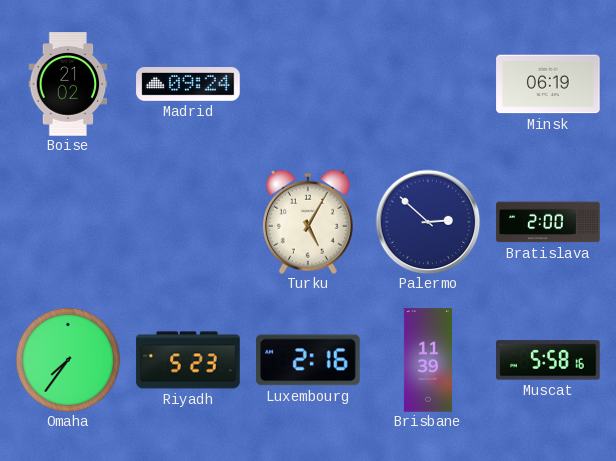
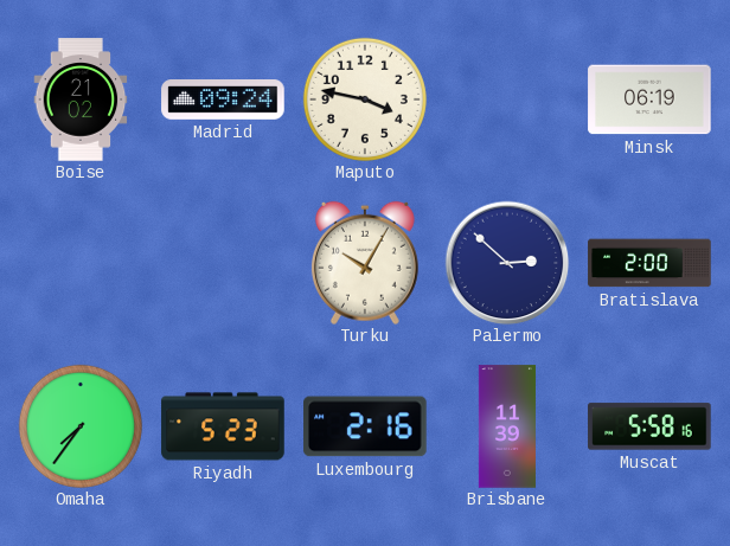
Maputo: none -> 3:47
Turku: 5:05 -> 10:05
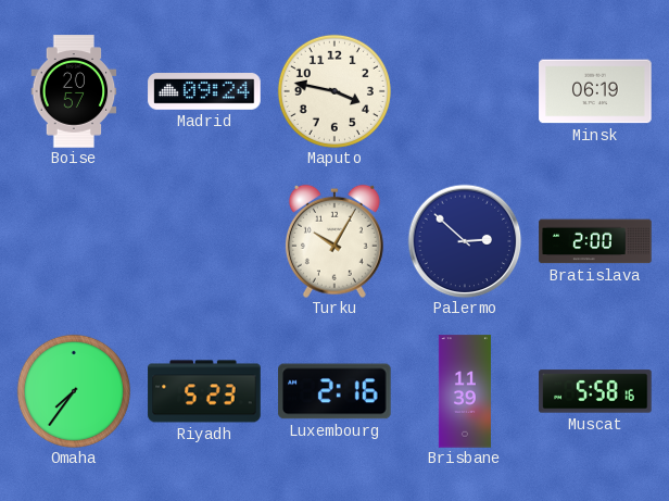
Boise: 21:02 -> 20:57
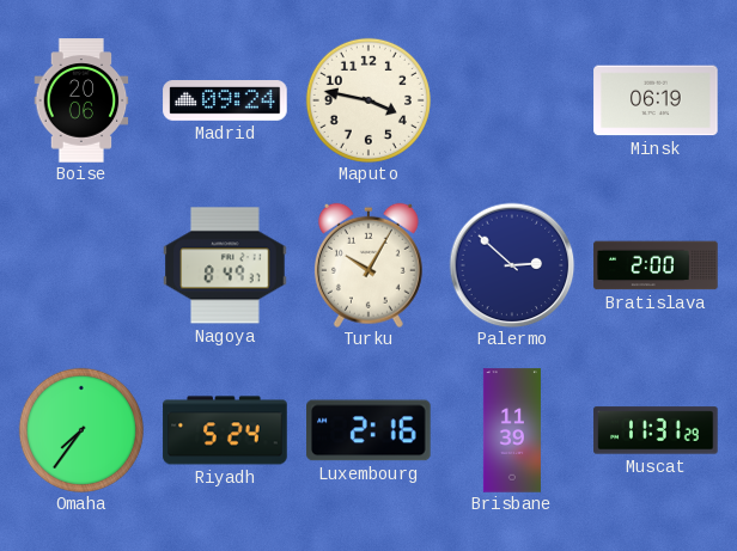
Boise: 20:57 -> 20:06
Nagoya: none -> 8:49
Riyadh: 5:23 -> 5:24
Muscat: 5:58 -> 11:31
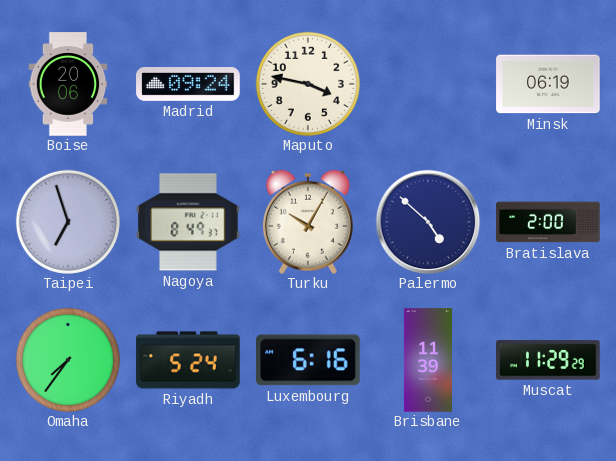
Taipei: none -> 6:57
Palermo: 2:52 -> 4:52
Luxembourg: 2:16 -> 6:16
Muscat: 11:31 -> 11:29
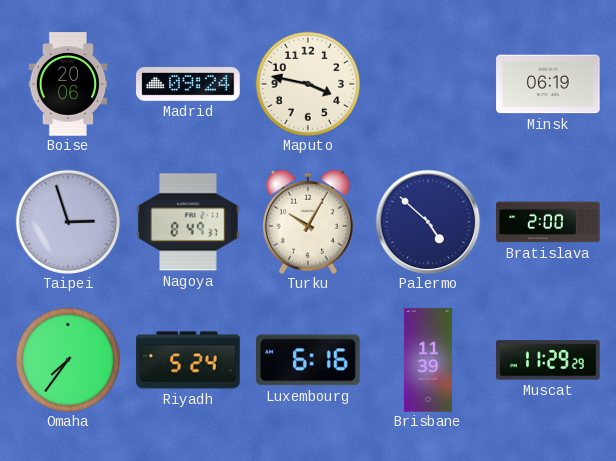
Taipei: 6:57 -> 2:57
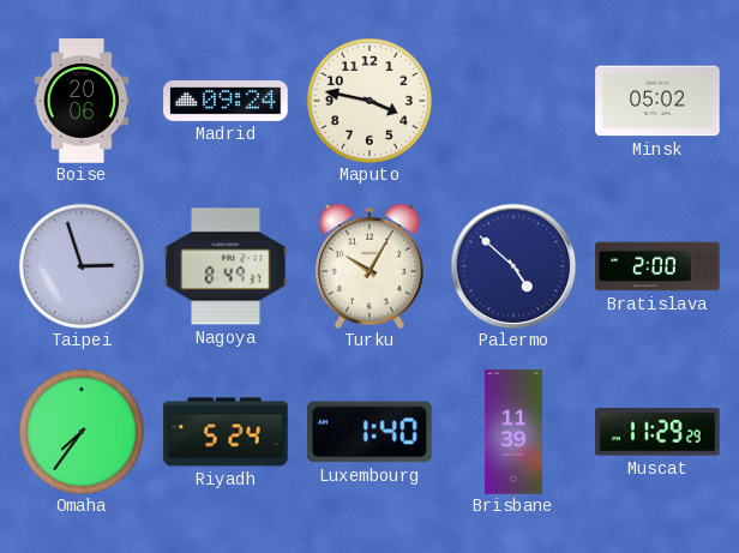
Minsk: 06:19 -> 05:02
Luxembourg: 6:16 -> 1:40
